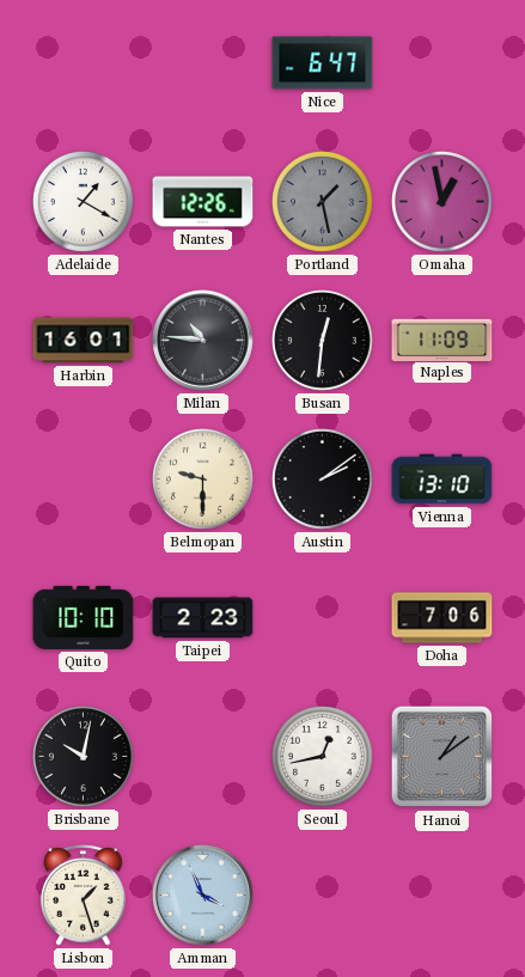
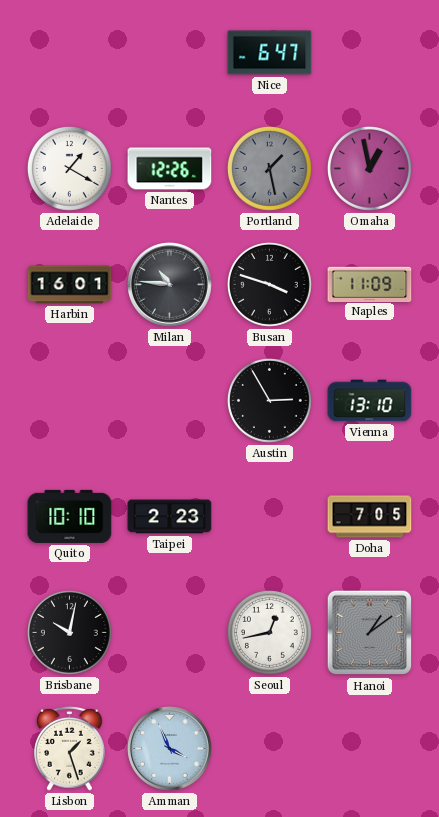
Busan: 12:31 -> 3:48
Belmopan: 9:30 -> none
Austin: 2:09 -> 2:55
Doha: 7:06 -> 7:05
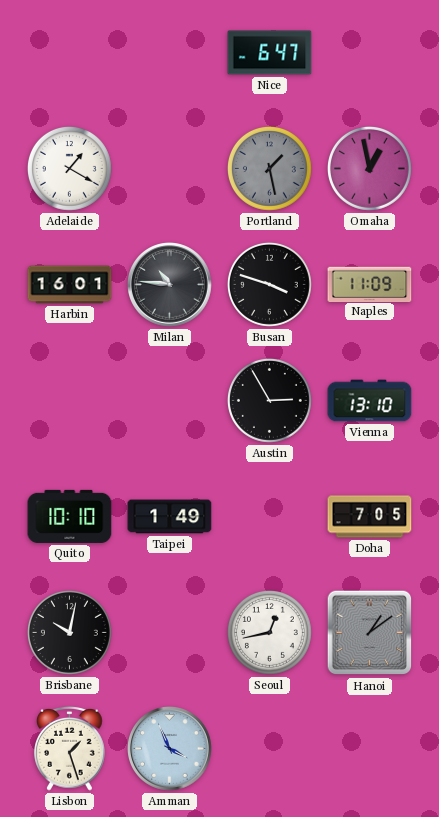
Nantes: 12:26 -> none
Taipei: 2:23 -> 1:49
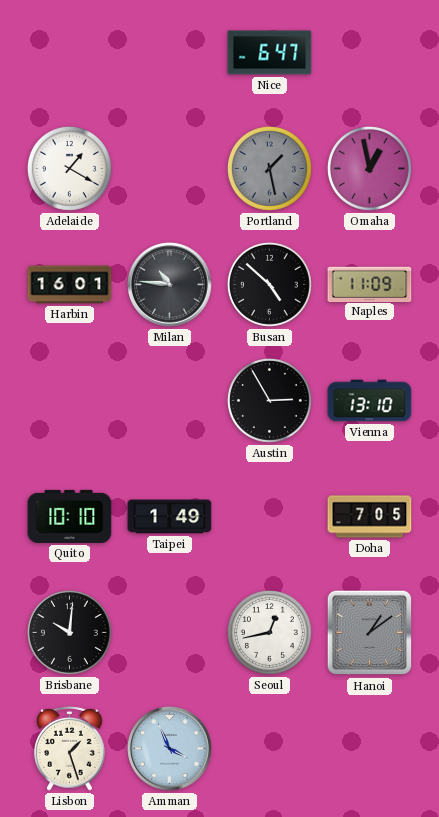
Busan: 3:48 -> 4:52
Brisbane: 10:02 -> 10:01
